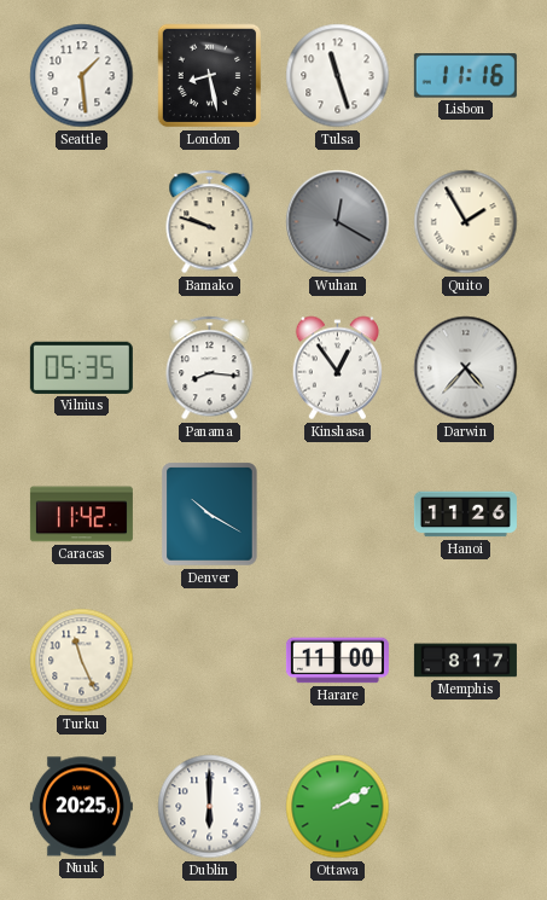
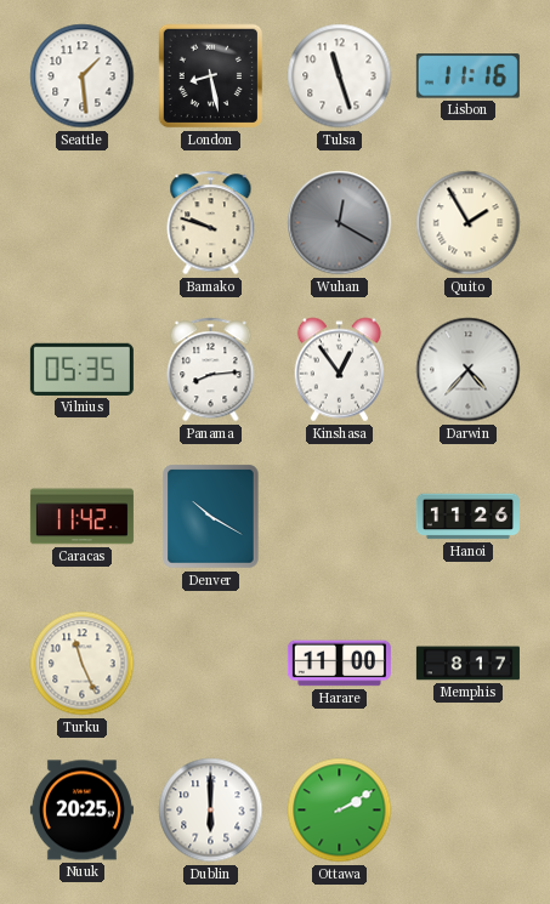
Panama: 8:16 -> 8:14
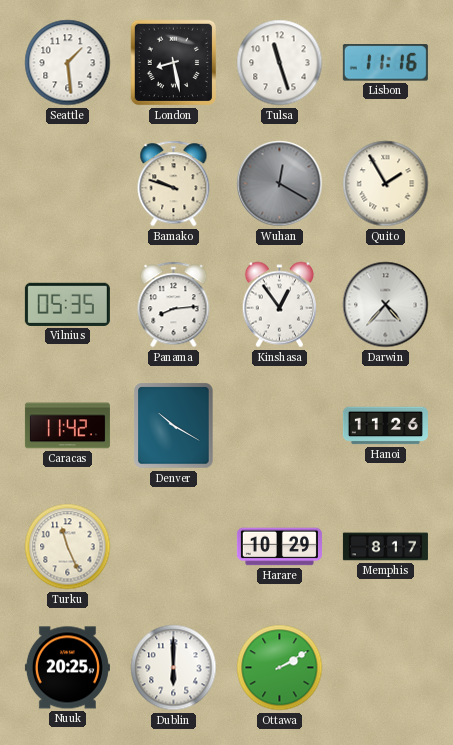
Harare: 11:00 -> 10:29
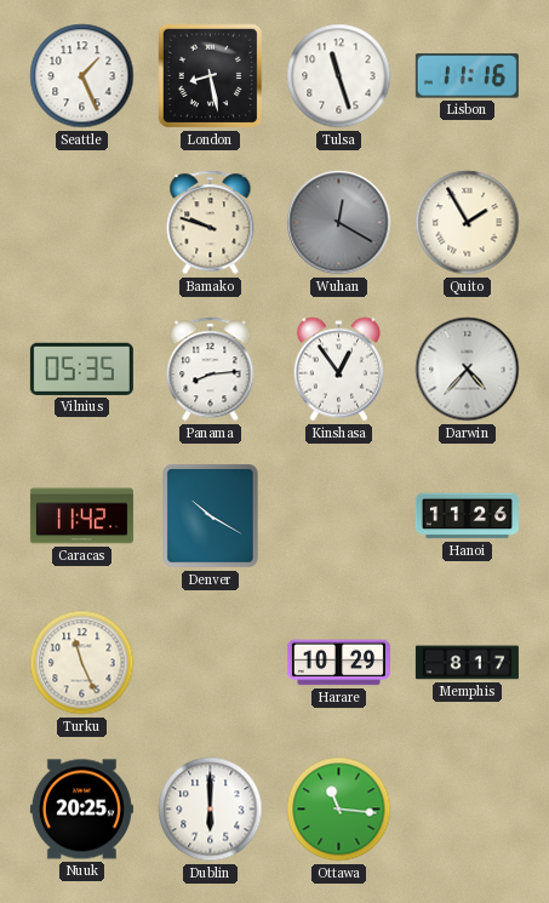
Seattle: 1:29 -> 1:26
Ottawa: 2:10 -> 11:16
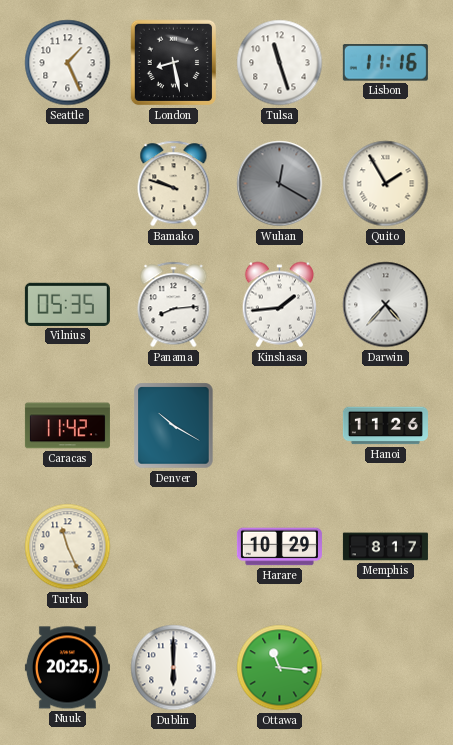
Kinshasa: 12:54 -> 1:44
